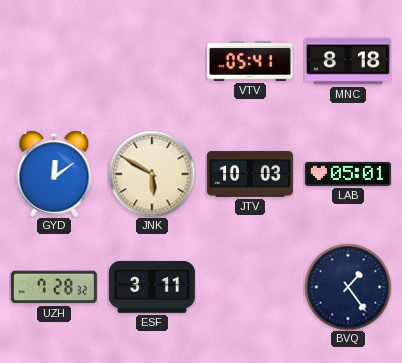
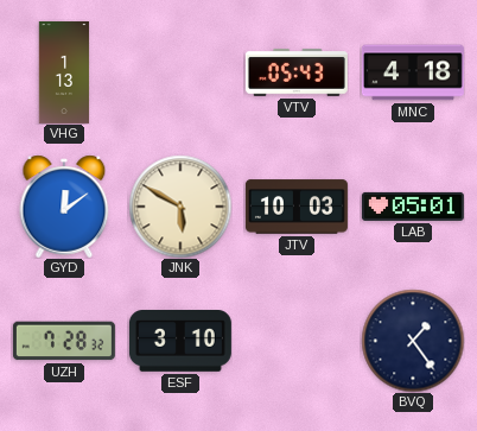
VHG: none -> 1:13
VTV: 05:41 -> 05:43
MNC: 8:18 -> 4:18
ESF: 3:11 -> 3:10
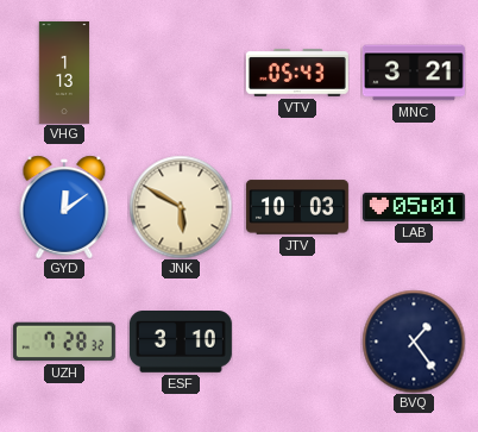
MNC: 4:18 -> 3:21
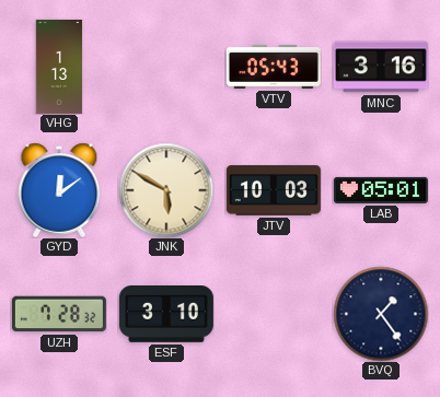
MNC: 3:21 -> 3:16
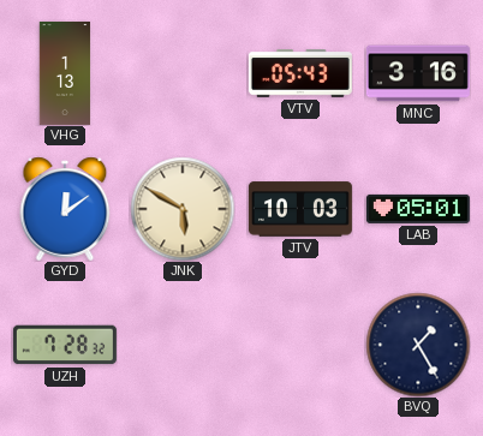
ESF: 3:10 -> none
BVQ: 1:24 -> 1:25
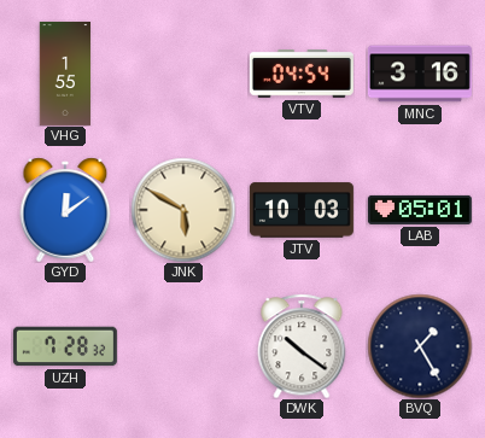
VHG: 1:13 -> 1:55
VTV: 05:43 -> 04:54
DWK: none -> 10:21
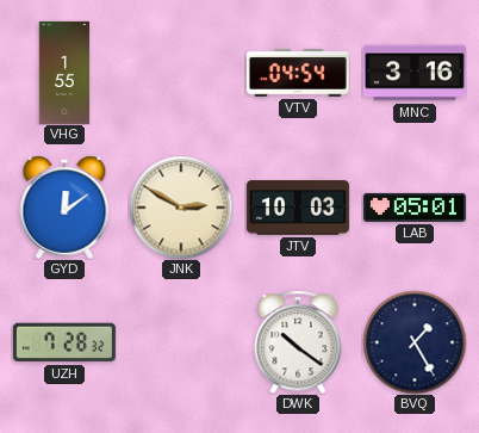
JNK: 5:50 -> 2:50
